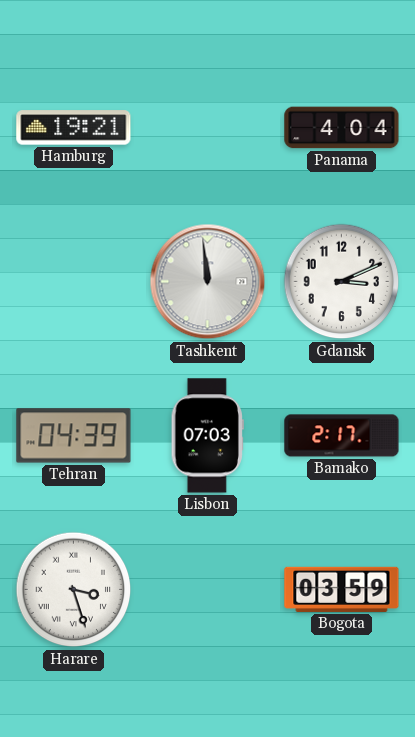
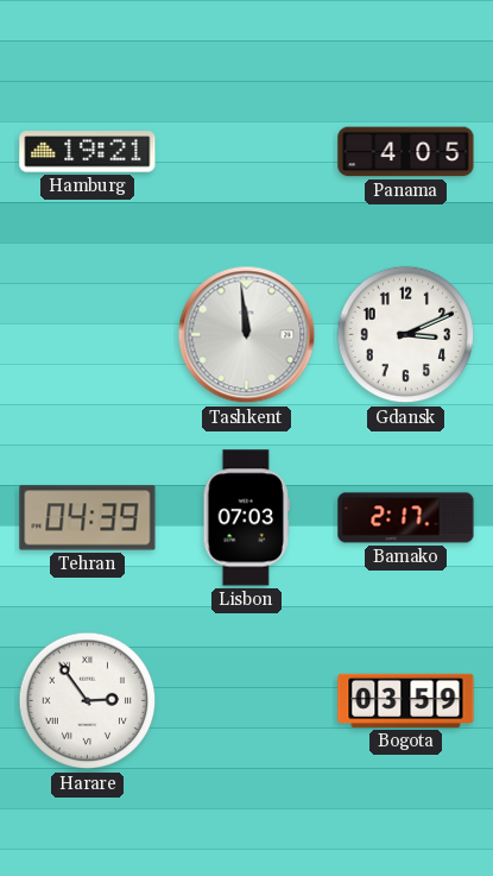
Panama: 4:04 -> 4:05
Harare: 3:27 -> 2:54
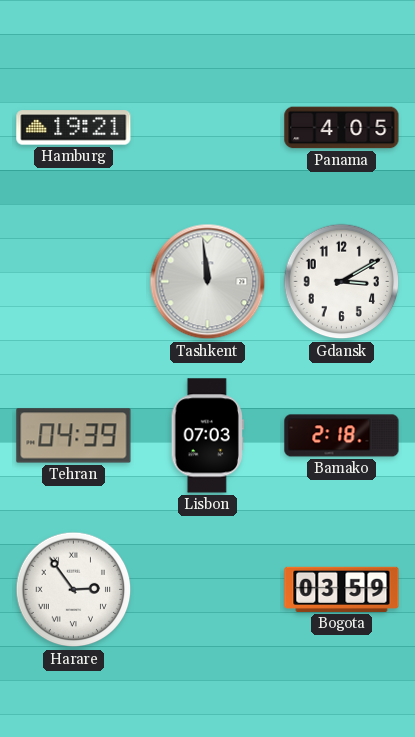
Gdansk: 3:11 -> 3:10
Bamako: 2:17 -> 2:18
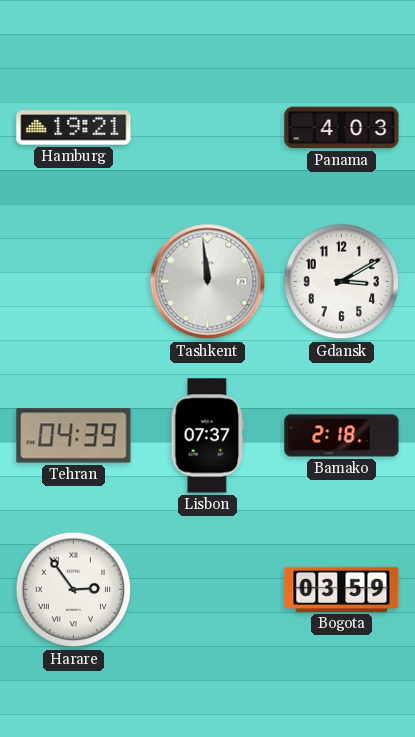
Panama: 4:05 -> 4:03
Lisbon: 07:03 -> 07:37
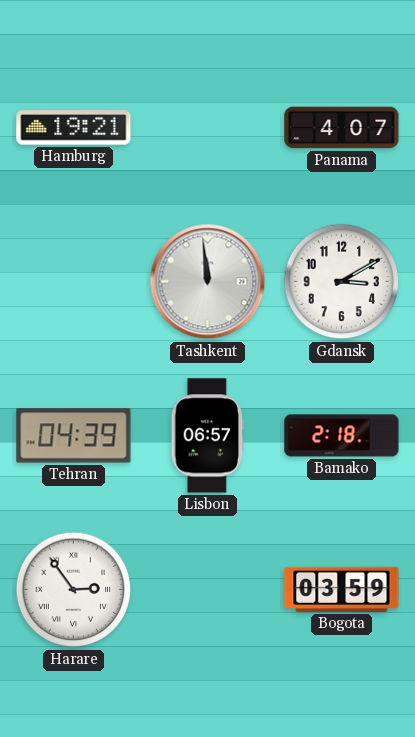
Panama: 4:03 -> 4:07
Lisbon: 07:37 -> 06:57
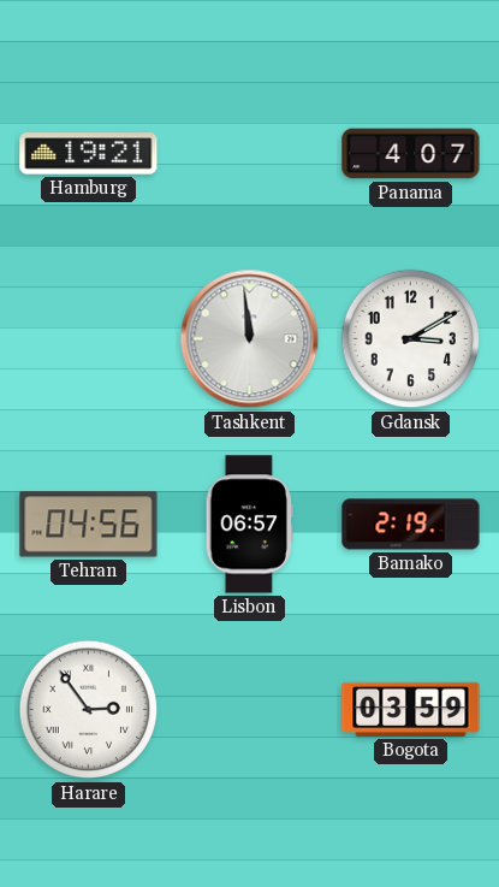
Tehran: 04:39 -> 04:56
Bamako: 2:18 -> 2:19
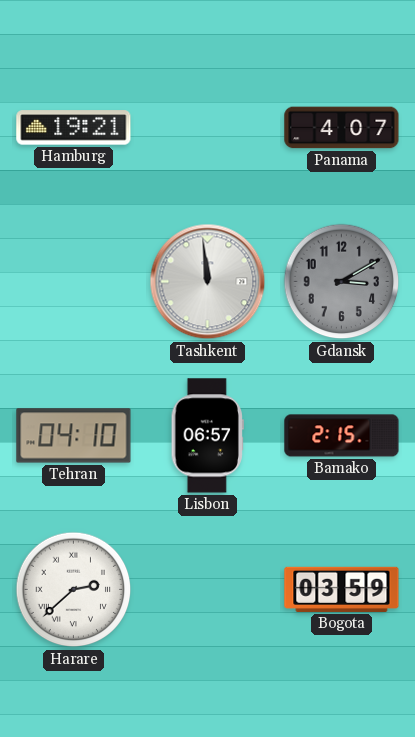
Gdansk dial: white -> grey
Tehran: 04:56 -> 04:10
Bamako: 2:19 -> 2:15
Harare: 2:54 -> 2:38
